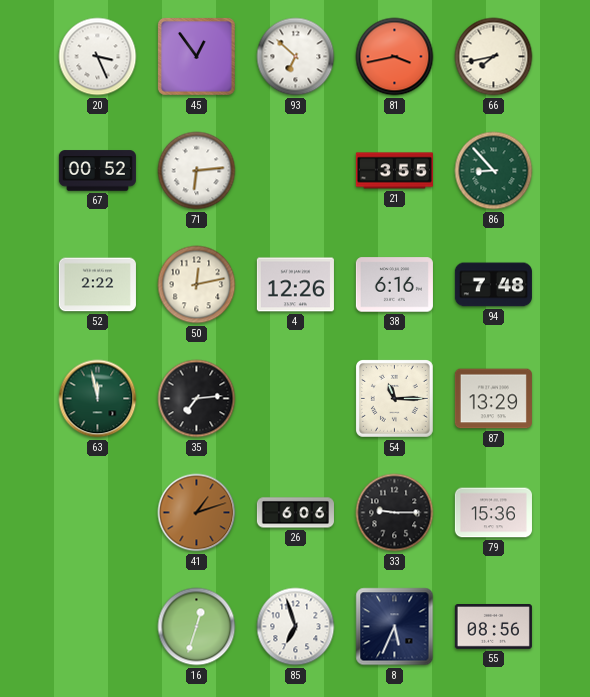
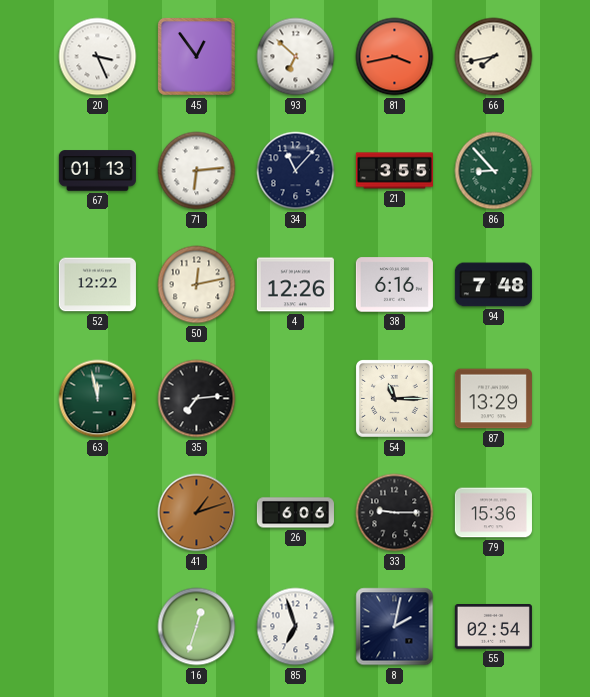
67: 00:52 -> 01:13
34: none -> 11:07
52: 2:22 -> 12:22
8: 5:34 -> 2:02
55: 08:56 -> 02:54
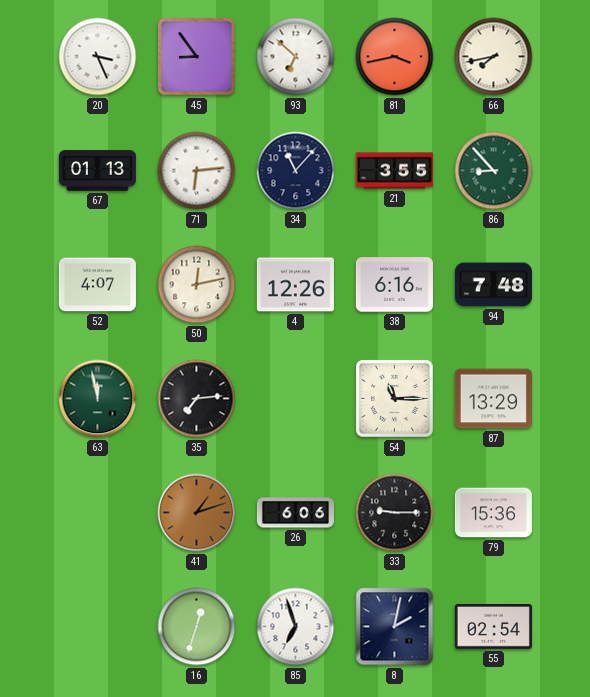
45: 12:54 -> 8:54
52: 12:22 -> 4:07
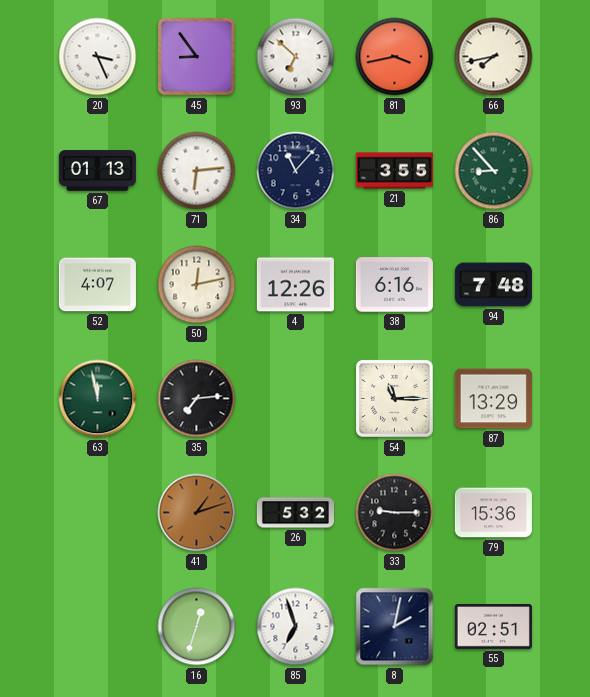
26: 6:06 -> 5:32
55: 02:54 -> 02:51
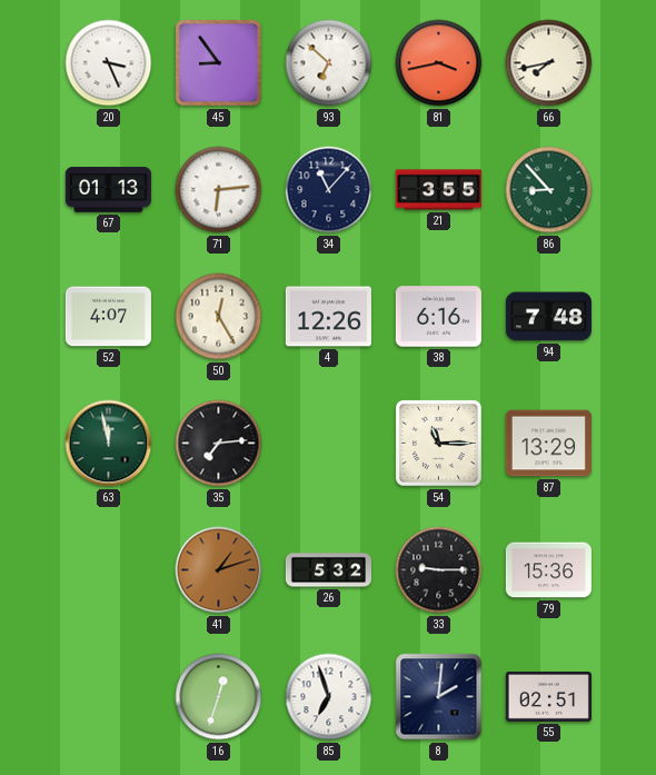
50: 12:13 -> 12:25
8: 2:02 -> 2:01
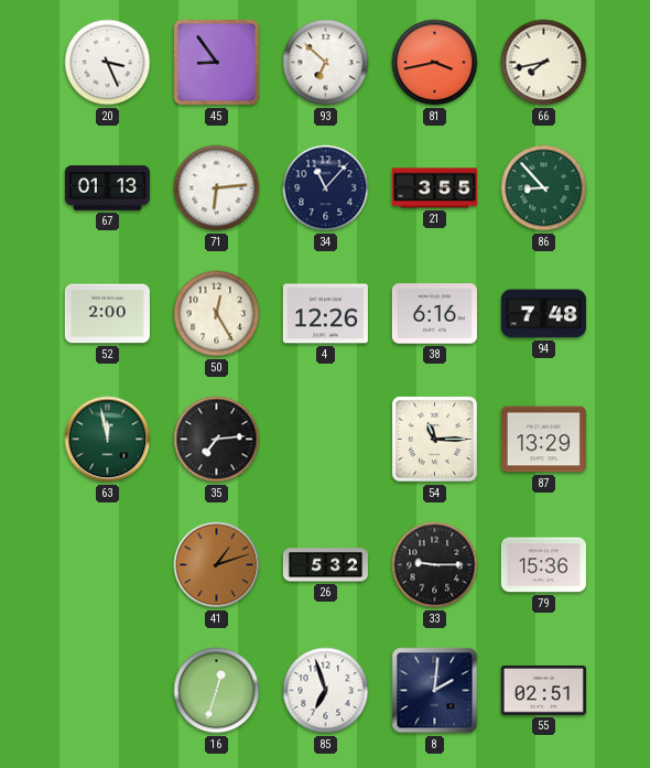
52: 4:07 -> 2:00
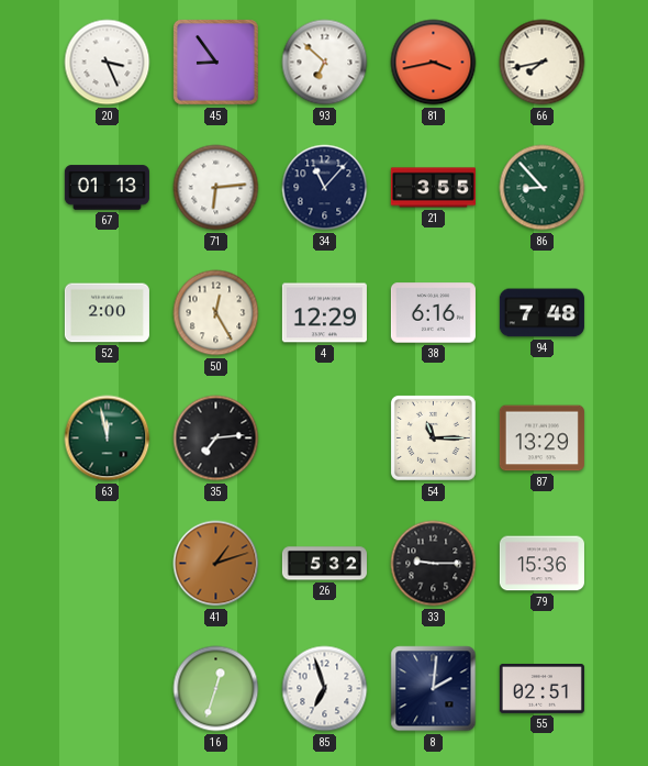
4: 12:26 -> 12:29
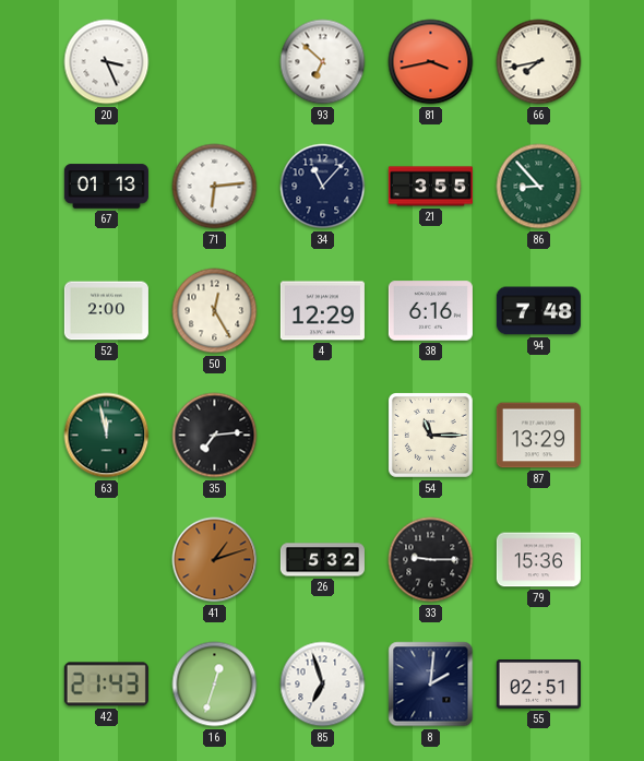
45: 8:54 -> none
42: none -> 21:43
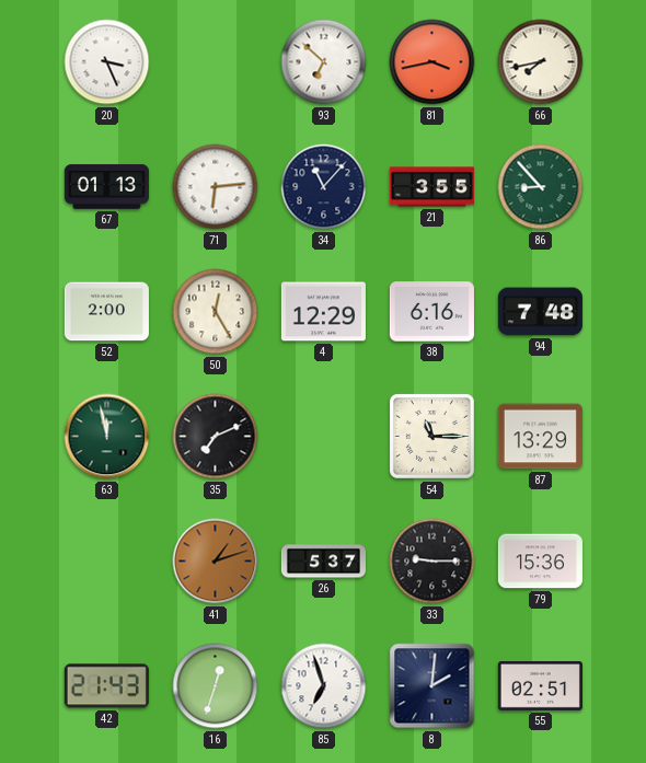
35: 7:14 -> 7:11
26: 5:32 -> 5:37
